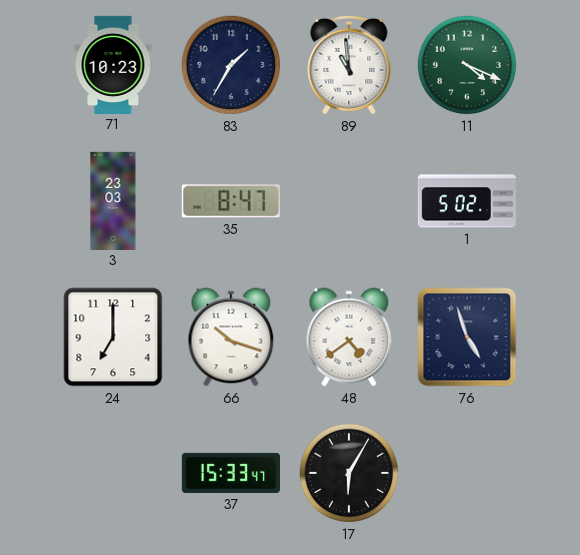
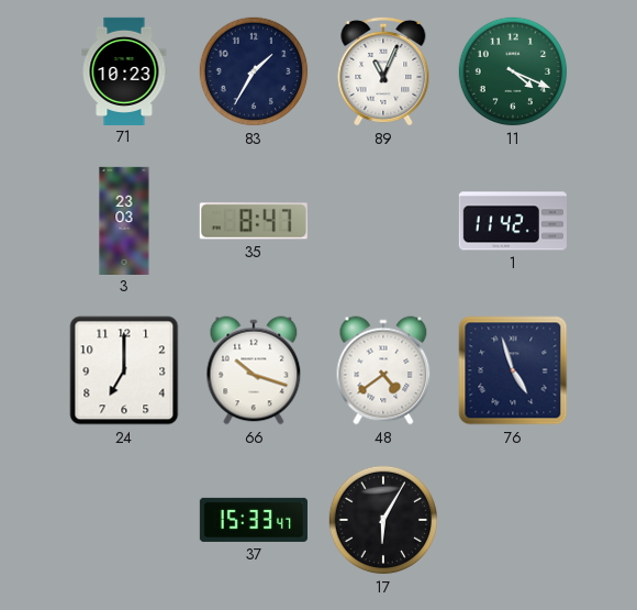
89: 10:59 -> 11:04
1: 5:02 -> 11:42
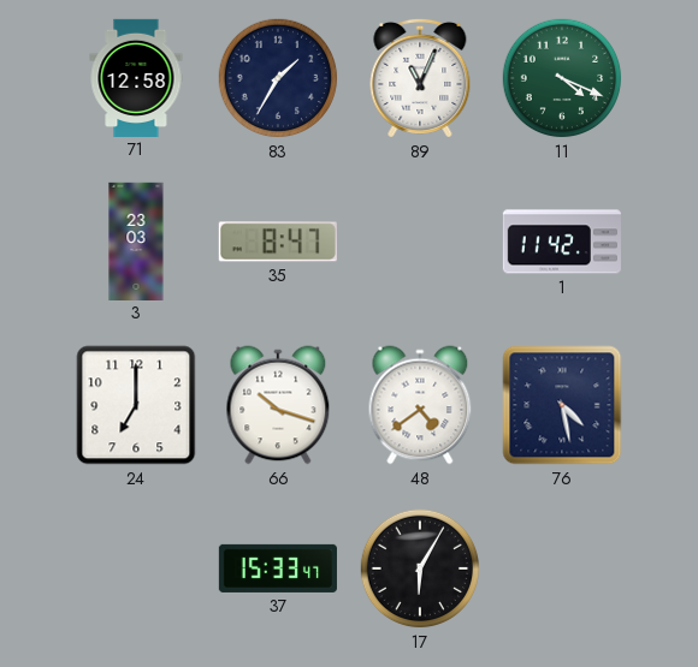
71: 10:23 -> 12:58
76: 4:57 -> 4:28
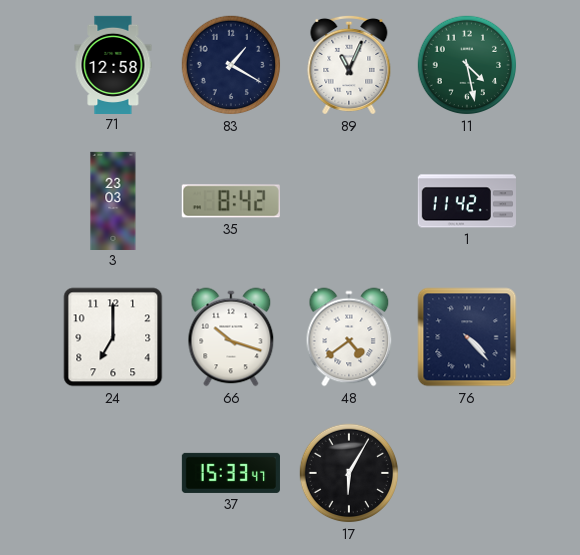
83: 1:35 -> 1:20
11: 4:19 -> 4:28
35: 8:47 -> 8:42
76: 4:28 -> 4:23
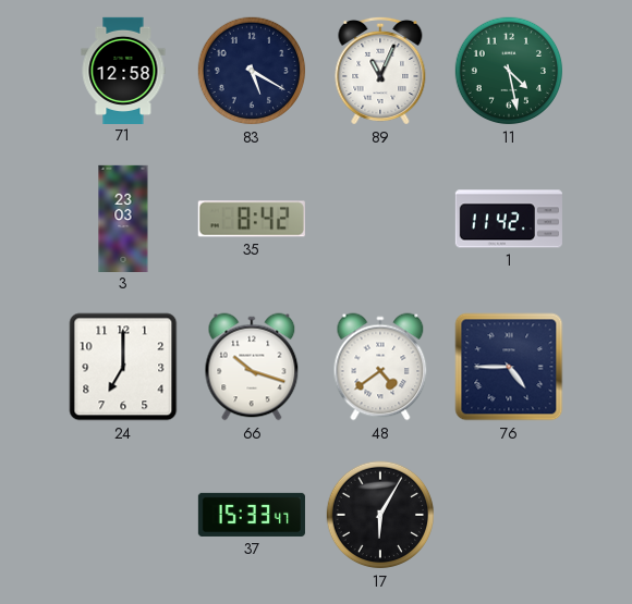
83: 1:20 -> 5:20
76: 4:23 -> 4:45
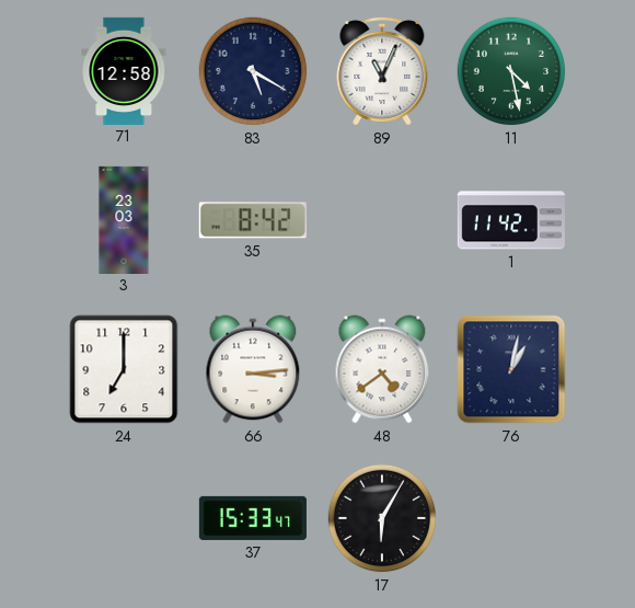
66: 10:18 -> 3:14
76: 4:45 -> 1:02
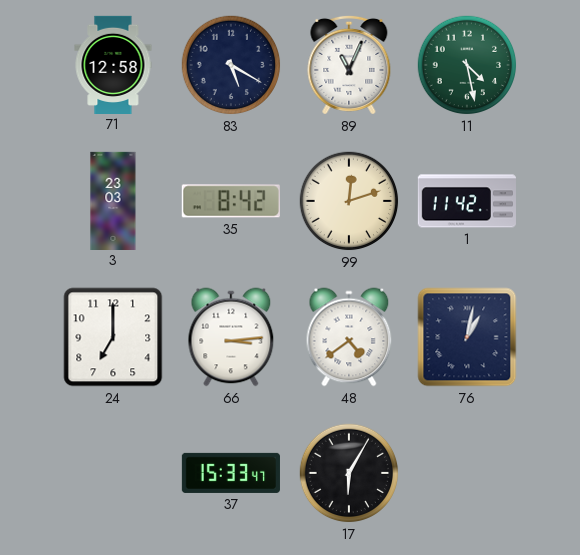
99: none -> 12:12
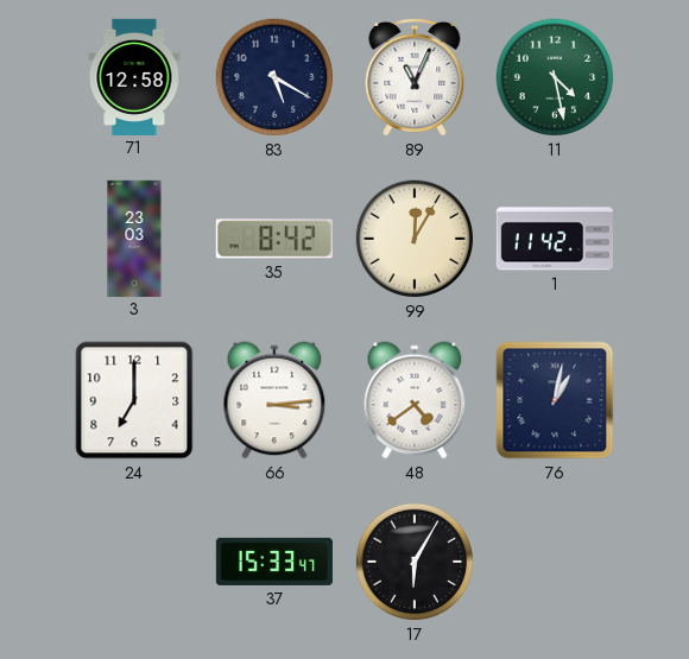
99: 12:12 -> 12:05
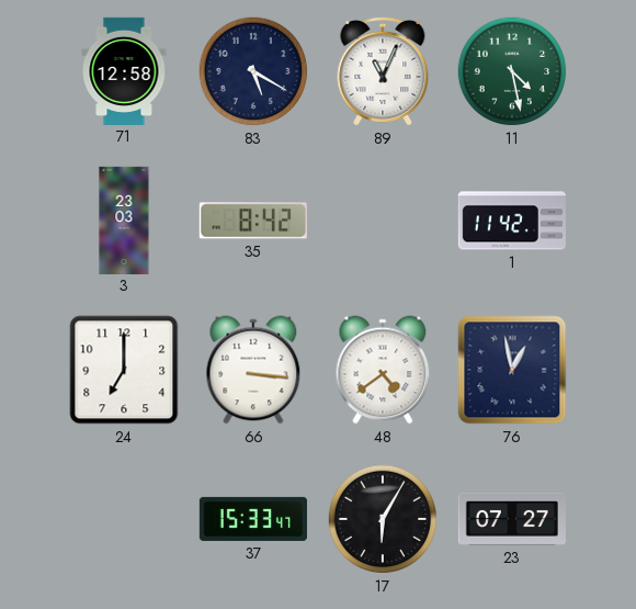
99: 12:05 -> none
66: 3:14 -> 3:16
76: 1:02 -> 12:58
23: none -> 07:27
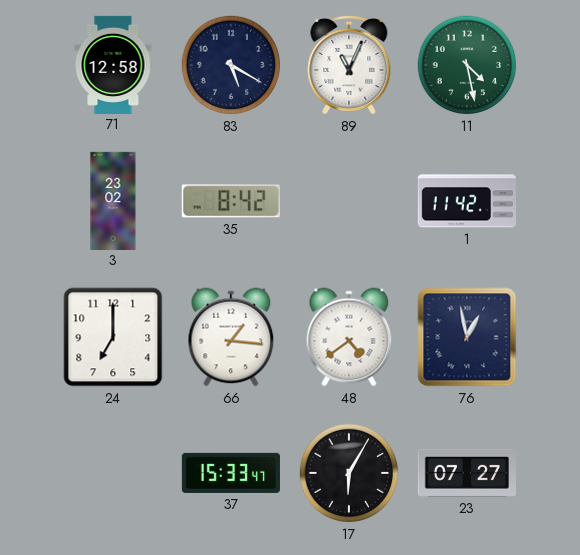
3: 23:03 -> 23:02
66: 3:16 -> 1:16
